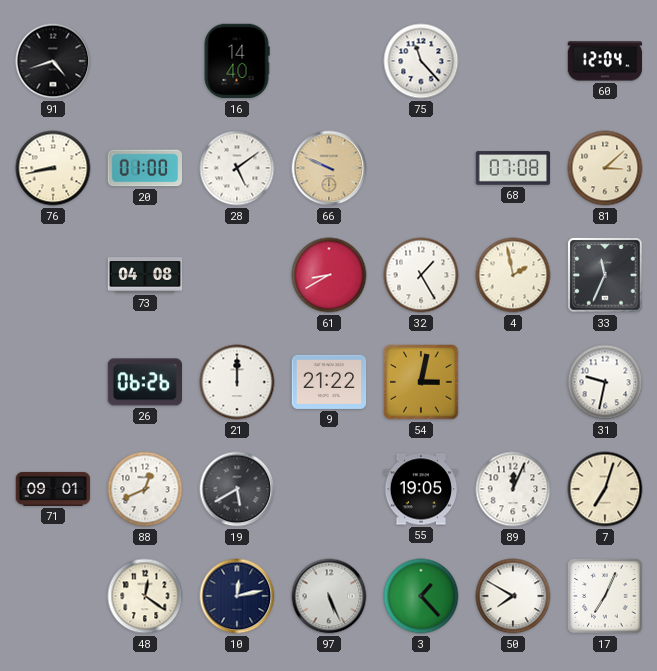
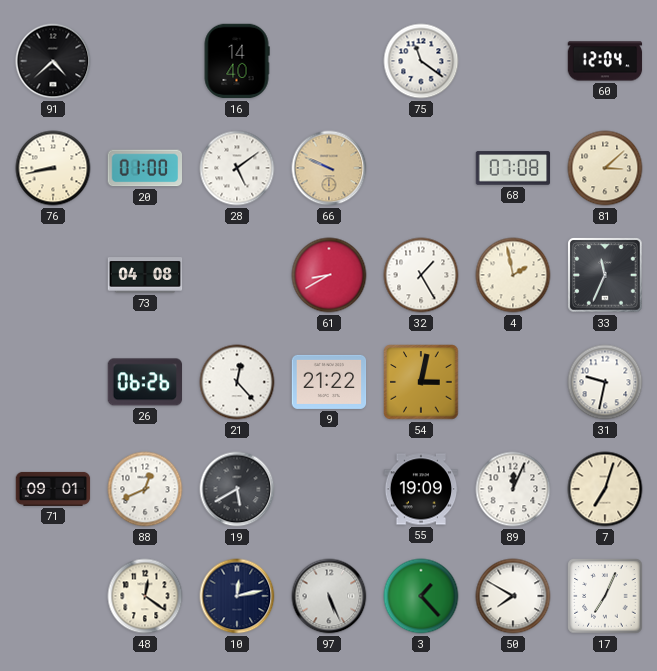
91: 4:42 -> 4:38
75: 11:23 -> 11:21
21: 12:00 -> 12:23
55: 19:05 -> 19:09
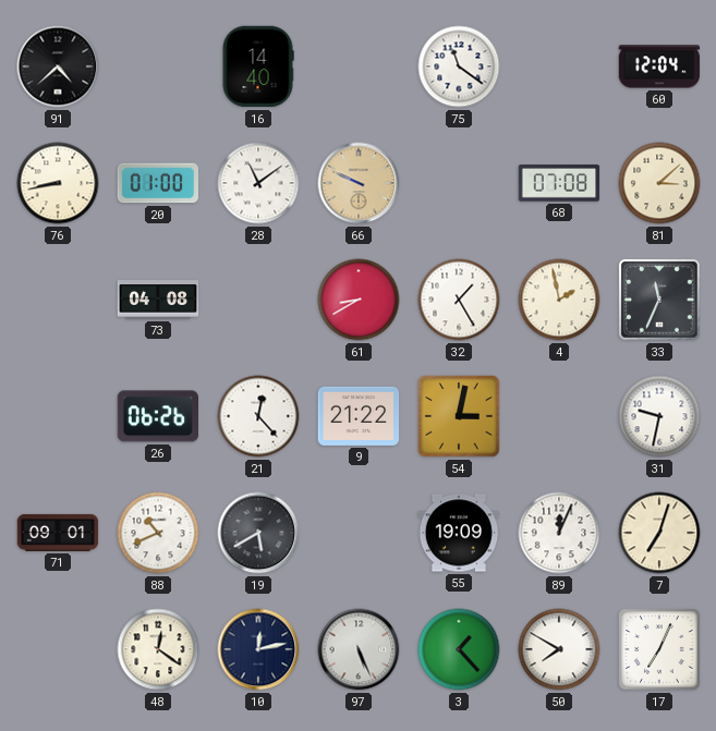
28: 5:09 -> 11:09
88: 12:41 -> 10:41
